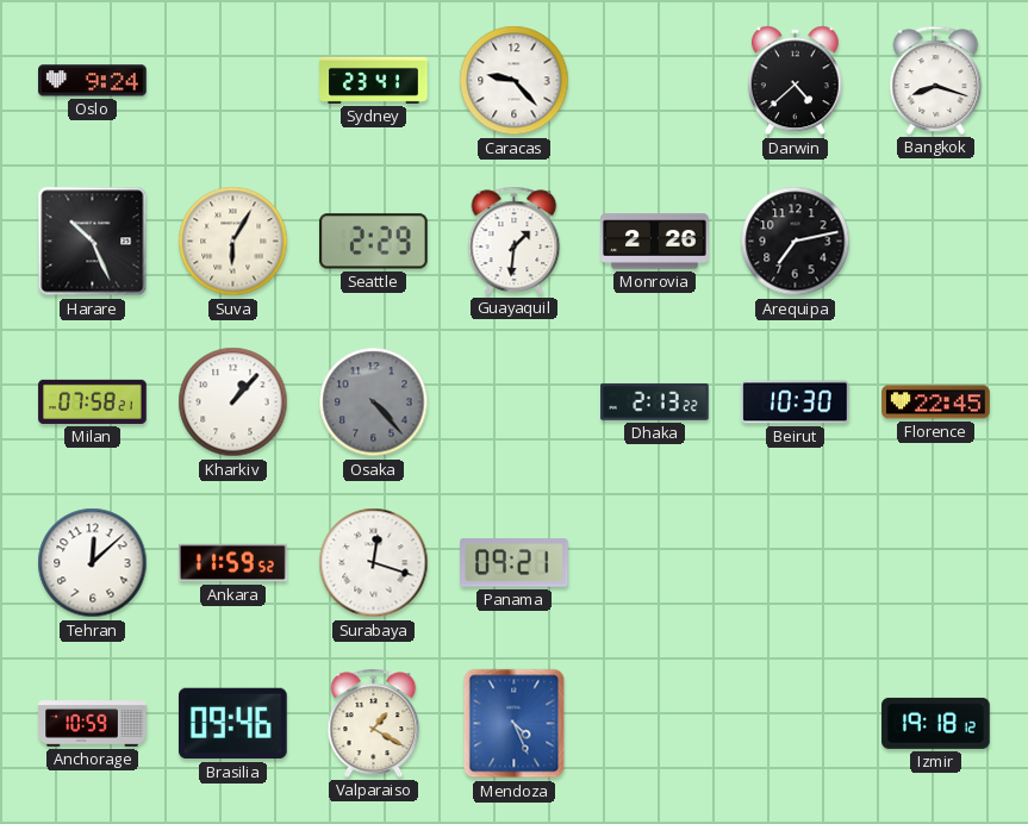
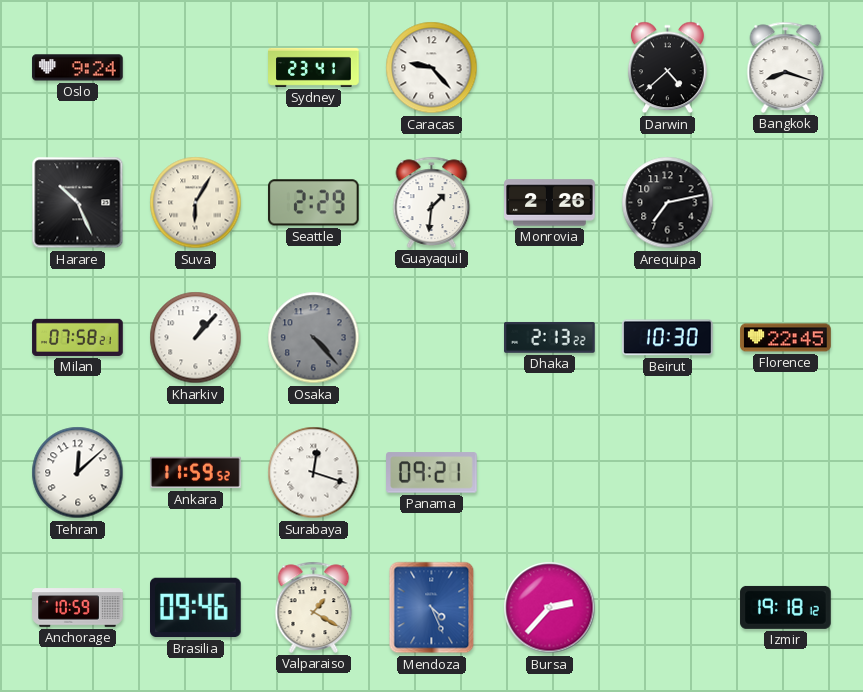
Bursa: none -> 2:37
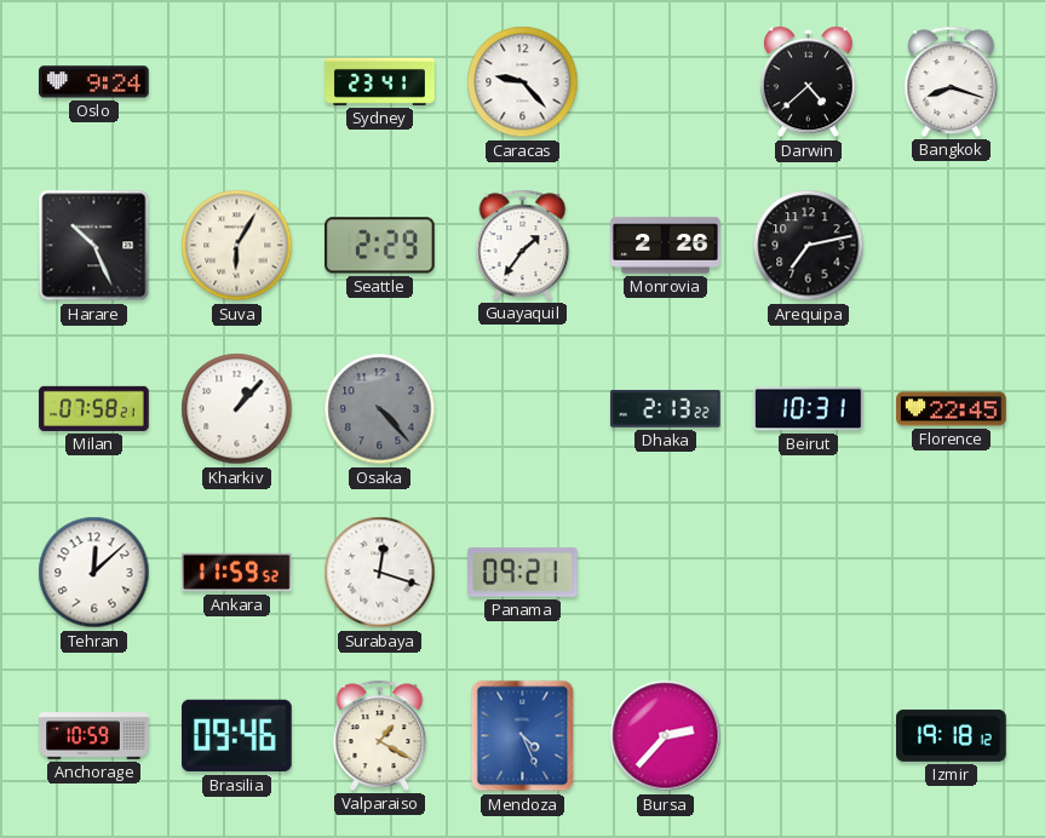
Guayaquil: 1:31 -> 1:36
Beirut: 10:30 -> 10:31
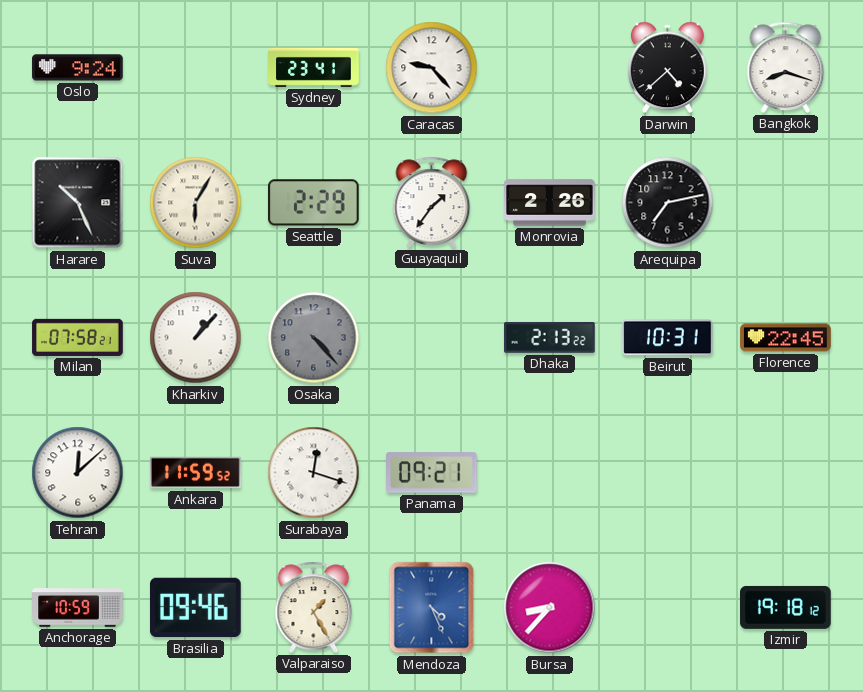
Valparaiso: 1:20 -> 1:25
Bursa: 2:37 -> 8:37
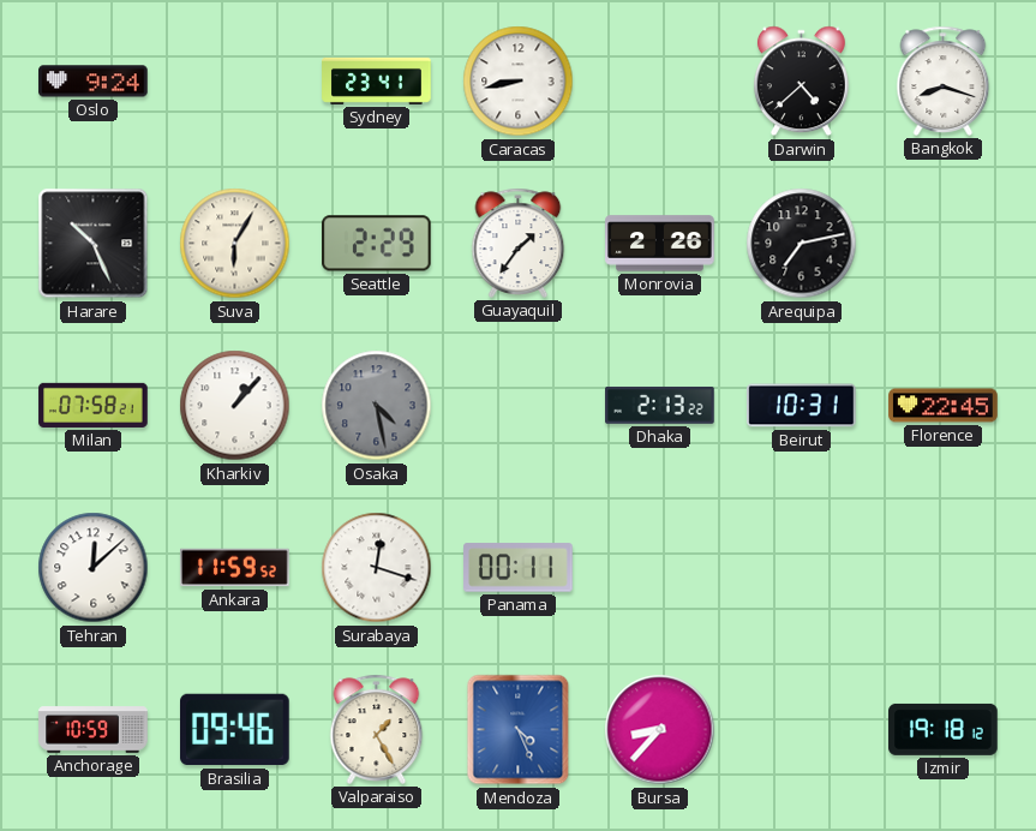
Caracas: 9:23 -> 8:43
Osaka: 4:23 -> 4:28
Panama: 09:21 -> 00:11
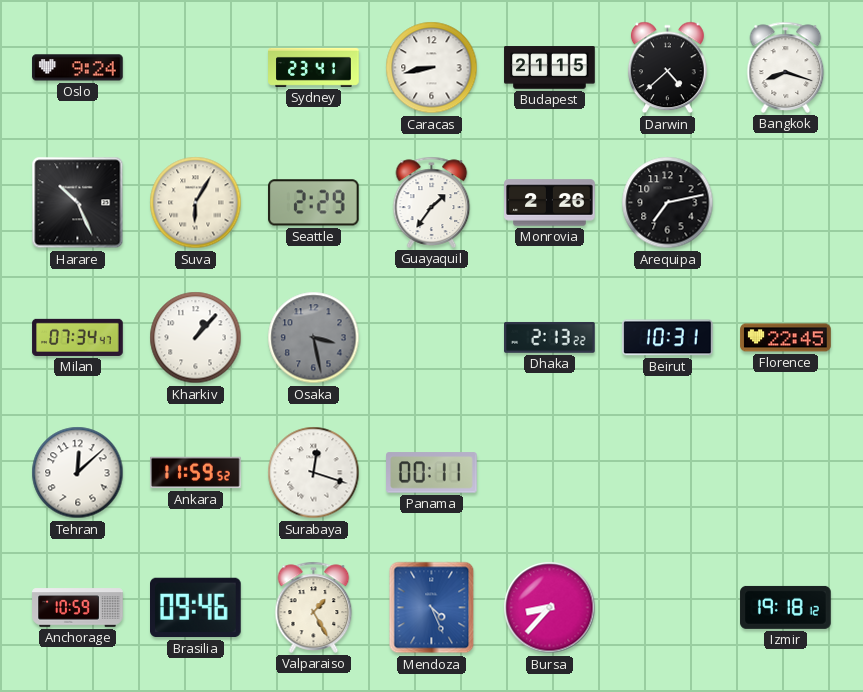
Budapest: none -> 21:15
Milan: 07:58 -> 07:34
Osaka: 4:28 -> 3:28
